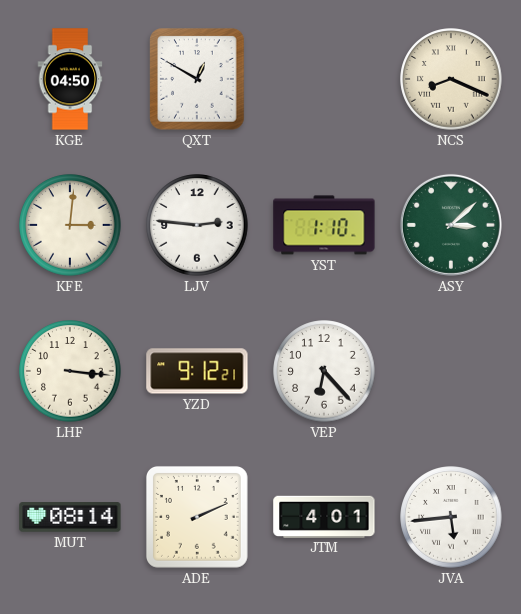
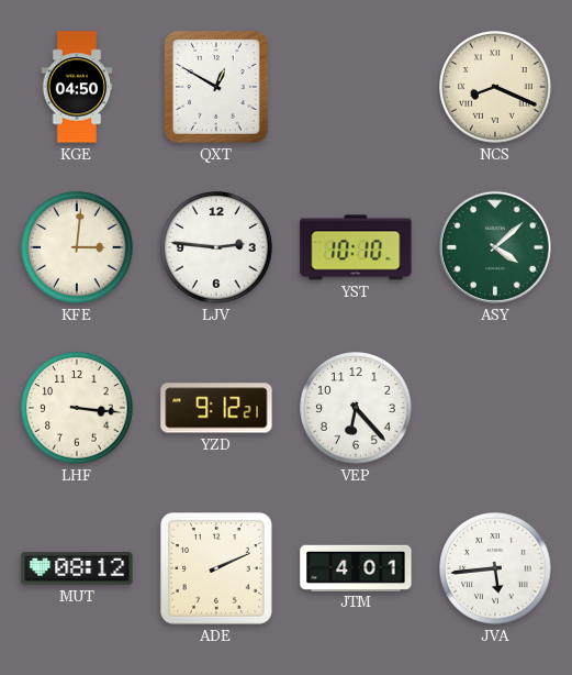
YST: 1:10 -> 10:10
ASY: 3:08 -> 4:08
MUT: 08:14 -> 08:12
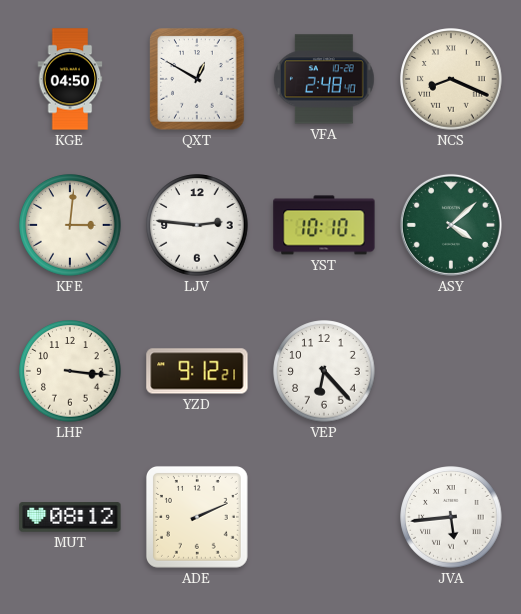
VFA: none -> 2:48
JTM: 4:01 -> none
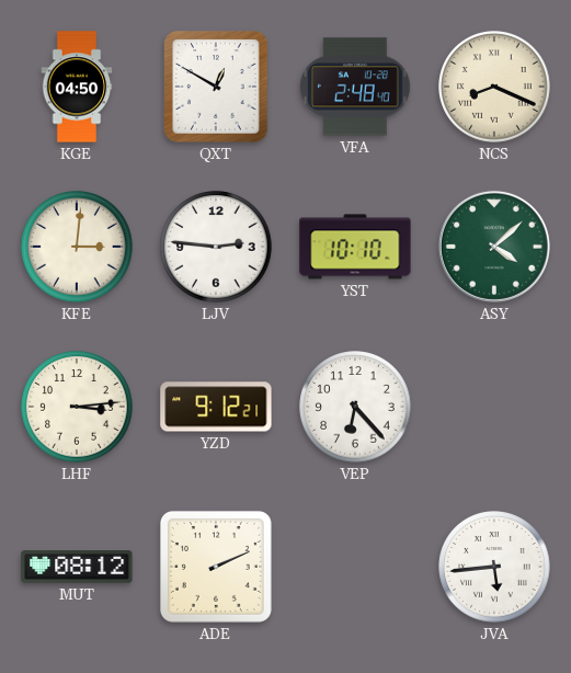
LHF: 3:16 -> 3:14
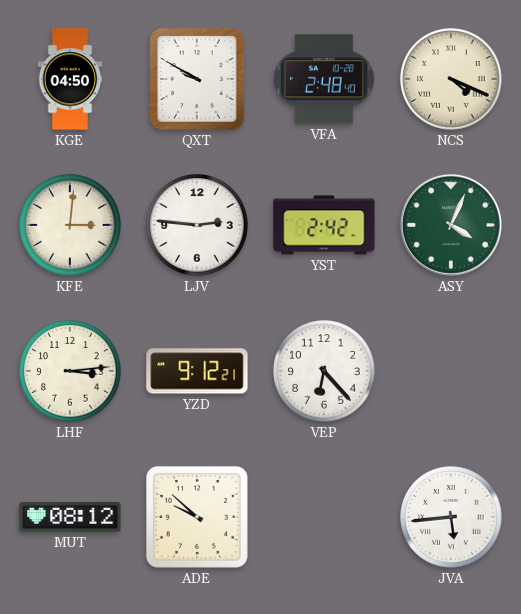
QXT: 12:50 -> 9:50
NCS: 8:19 -> 4:19
YST: 10:10 -> 2:42
ASY: 4:08 -> 4:04
ADE: 2:11 -> 9:52
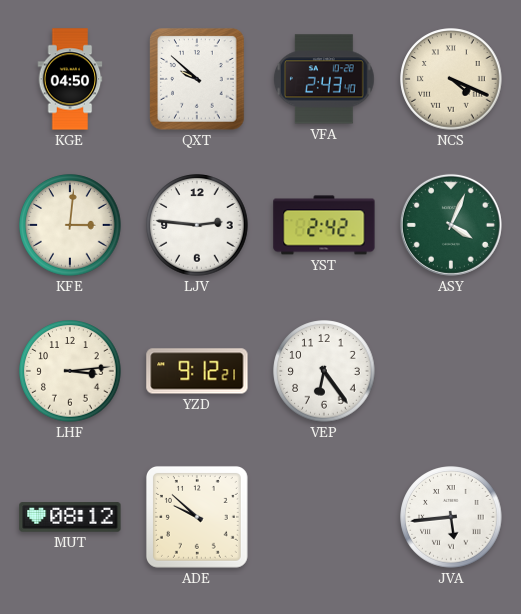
QXT: 9:50 -> 9:52
VFA: 2:48 -> 2:43
VEP: 6:23 -> 6:24
